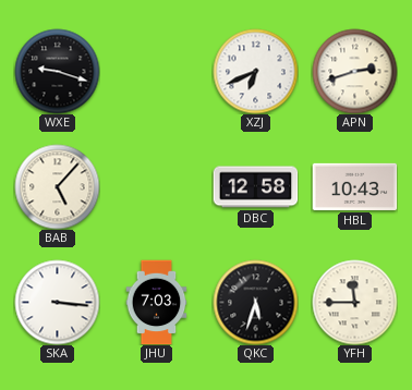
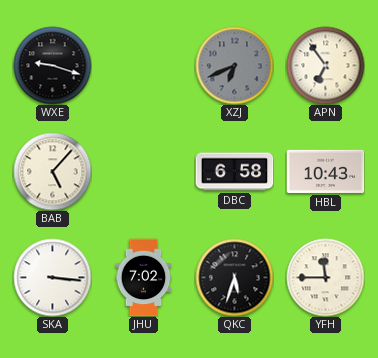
XZJ dial: white -> grey
APN: 2:42 -> 6:54
DBC: 12:58 -> 6:58
JHU: 7:03 -> 7:02
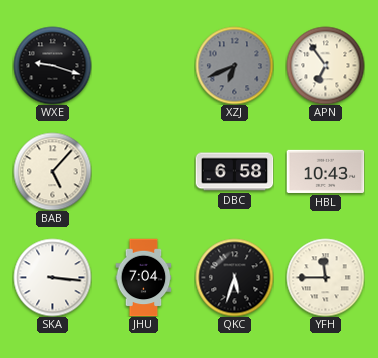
JHU: 7:02 -> 7:04
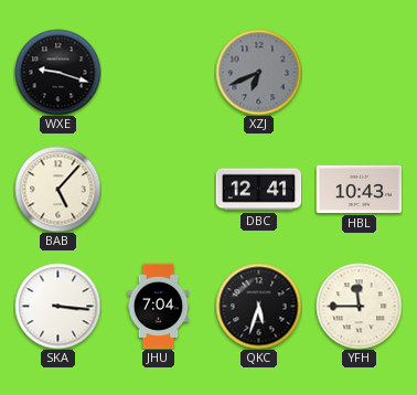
APN: 6:54 -> none
DBC: 6:58 -> 12:41
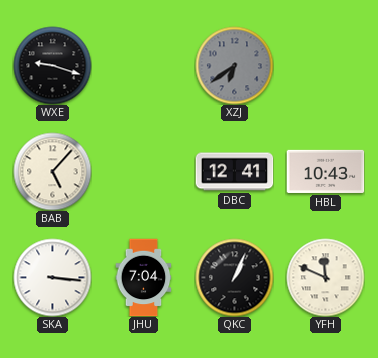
XZJ: 6:41 -> 6:39
QKC: 5:33 -> 1:04
YFH: 11:45 -> 11:49
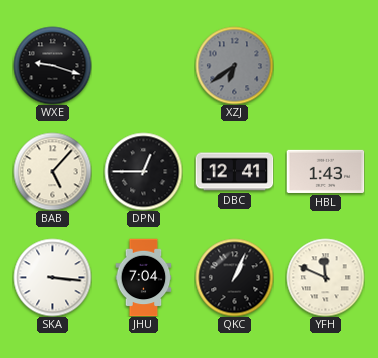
DPN: none -> 12:45
HBL: 10:43 -> 1:43
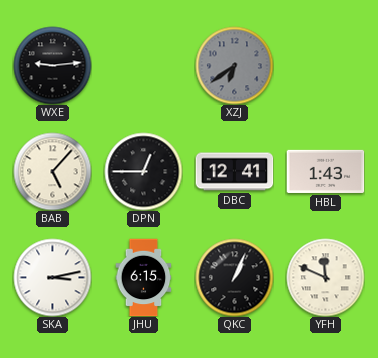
WXE: 9:18 -> 9:14
SKA: 3:16 -> 3:13
JHU: 7:04 -> 6:15
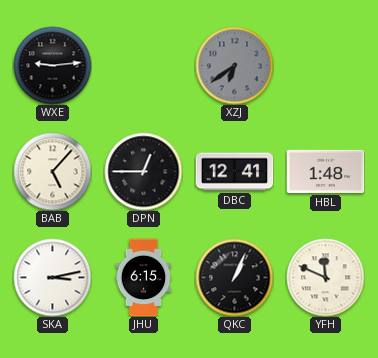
HBL: 1:43 -> 1:48
